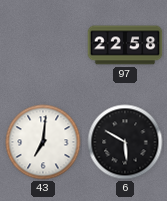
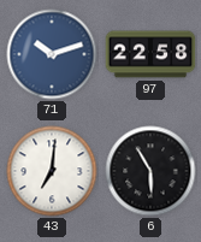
71: none -> 10:12
6: 5:50 -> 5:55
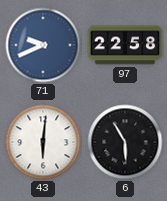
71: 10:12 -> 9:41
43: 7:01 -> 6:01
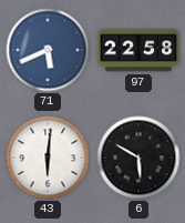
71: 9:41 -> 5:41
6: 5:55 -> 5:50
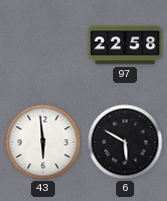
71: 5:41 -> none
43: 6:01 -> 5:59
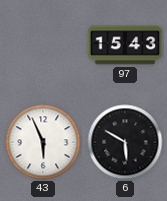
97: 22:58 -> 15:43
43: 5:59 -> 5:56
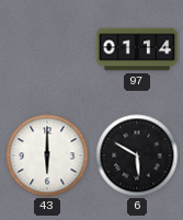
97: 15:43 -> 01:14
43: 5:56 -> 6:00
